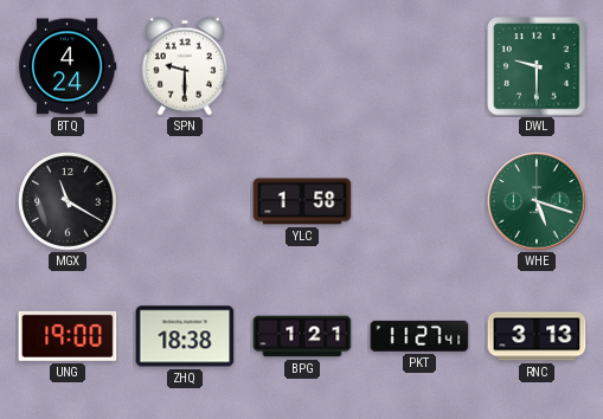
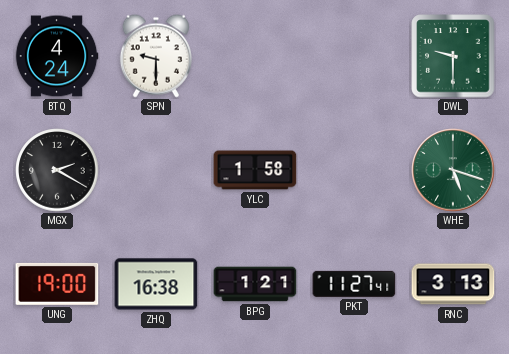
MGX: 11:20 -> 2:20
ZHQ: 18:38 -> 16:38
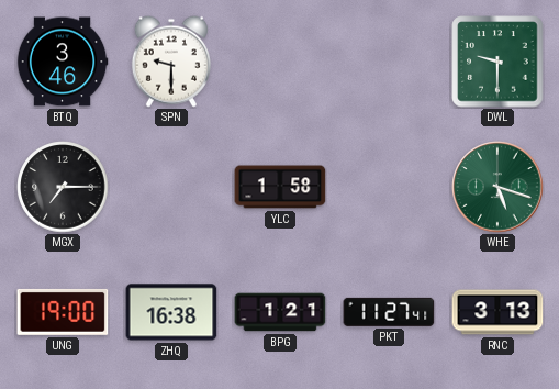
BTQ: 4:24 -> 3:46
MGX: 2:20 -> 7:15
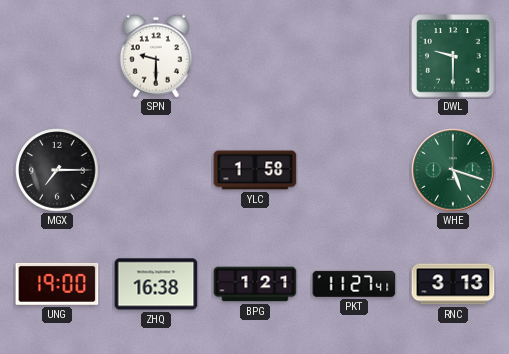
BTQ: 3:46 -> none
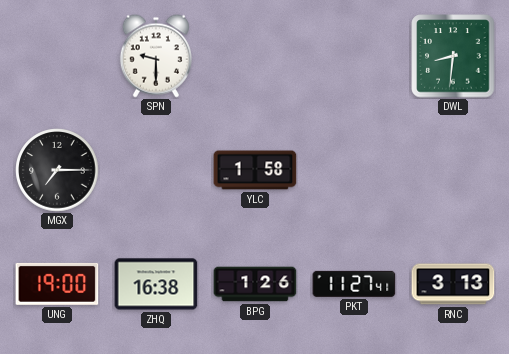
DWL: 9:30 -> 8:31
WHE: 5:18 -> none
BPG: 1:21 -> 1:26
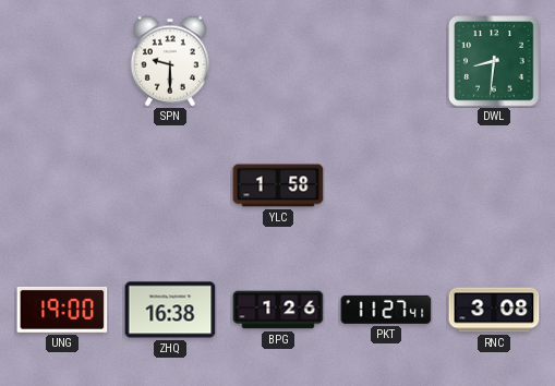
MGX: 7:15 -> none
RNC: 3:13 -> 3:08
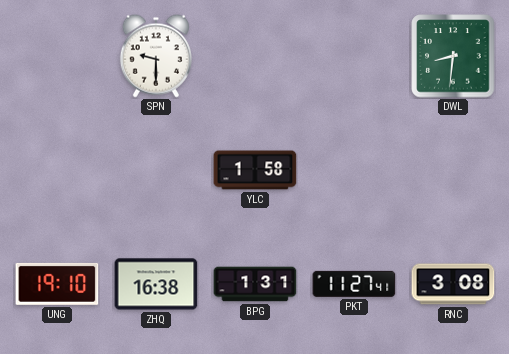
UNG: 19:00 -> 19:10
BPG: 1:26 -> 1:31
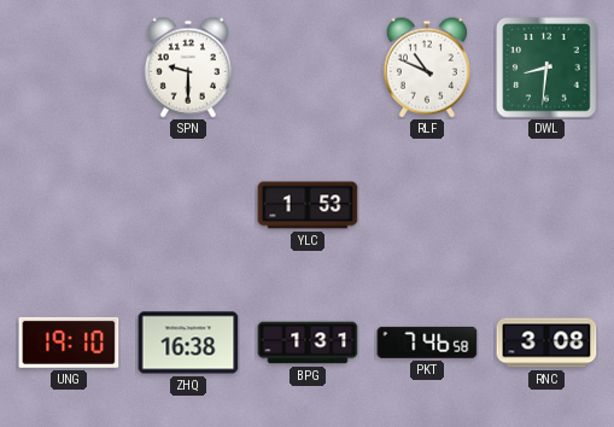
RLF: none -> 10:49
YLC: 1:58 -> 1:53
PKT: 11:27 -> 7:46
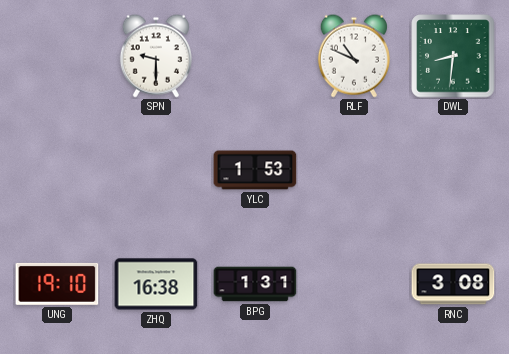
PKT: 7:46 -> none
